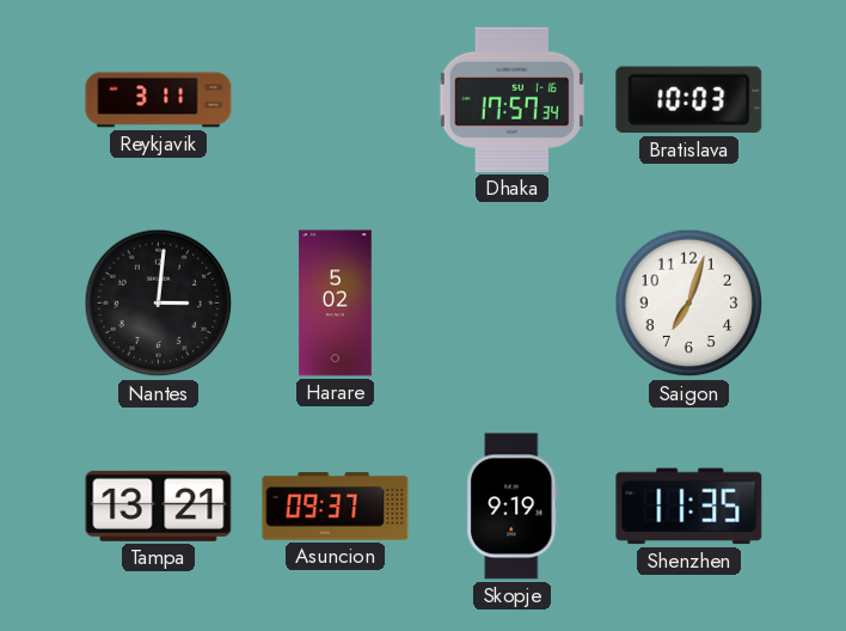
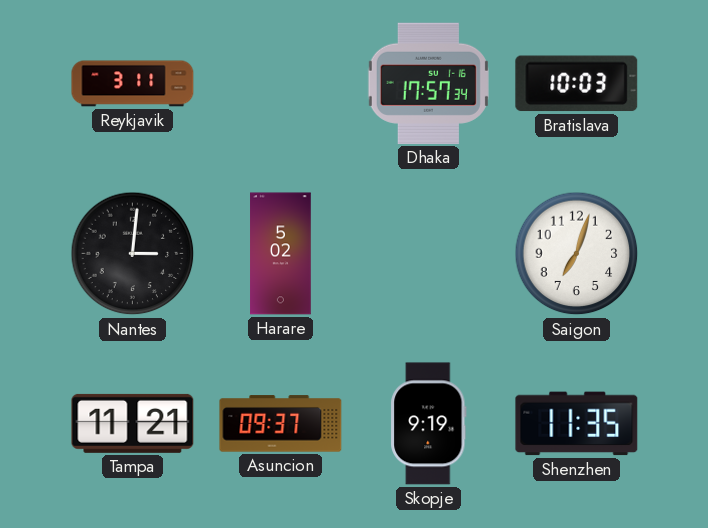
Tampa: 13:21 -> 11:21
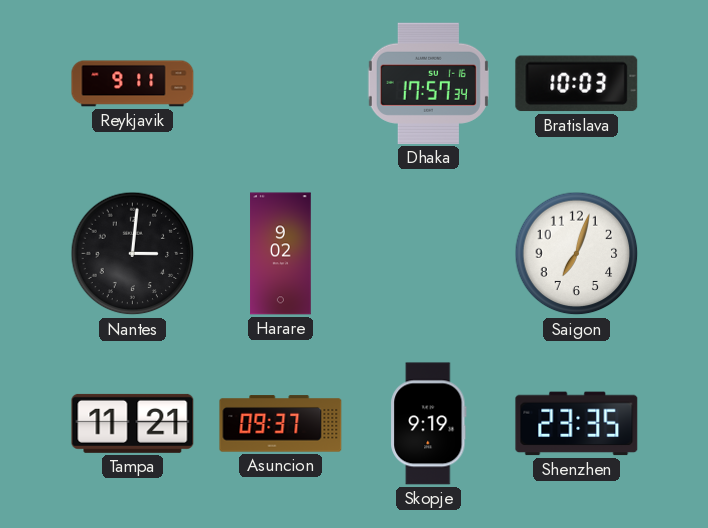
Reykjavik: 3:11 -> 9:11
Harare: 5:02 -> 9:02
Shenzhen: 11:35 -> 23:35
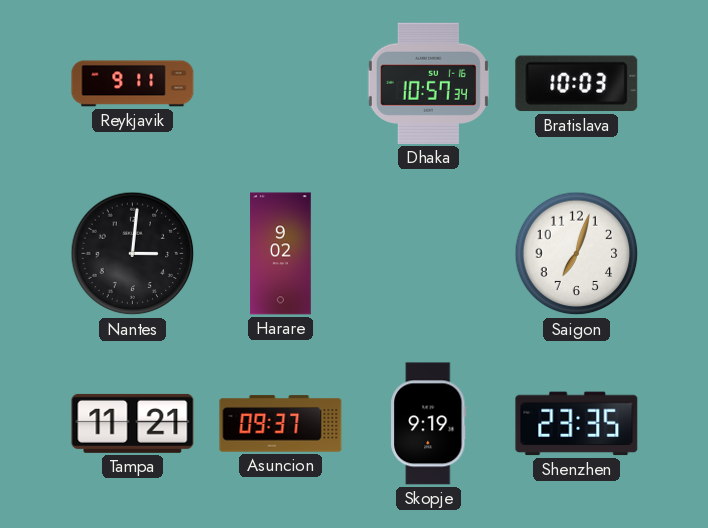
Dhaka: 17:57 -> 10:57
